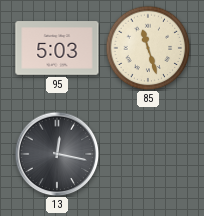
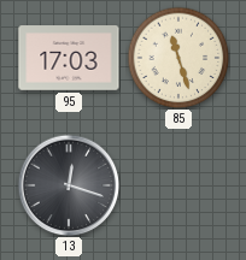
95: 5:03 -> 17:03
13: 12:17 -> 12:18
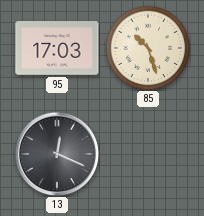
85: 11:27 -> 10:27
13: 12:18 -> 12:19
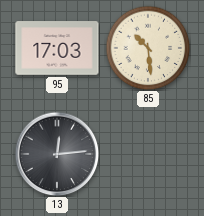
85: 10:27 -> 10:29
13: 12:19 -> 12:14
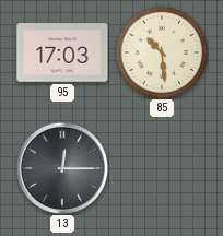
13: 12:14 -> 12:15
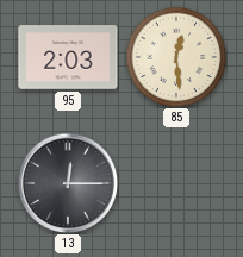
95: 17:03 -> 2:03
85: 10:29 -> 12:29
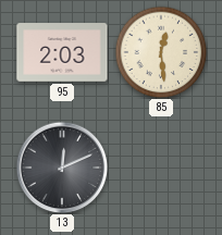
13: 12:15 -> 12:11
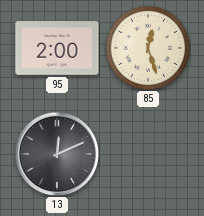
95: 2:03 -> 2:00
85: 12:29 -> 12:27
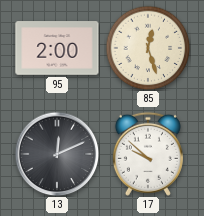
17: none -> 9:52
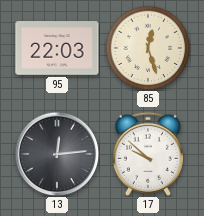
95: 2:00 -> 22:03
13: 12:11 -> 12:14
